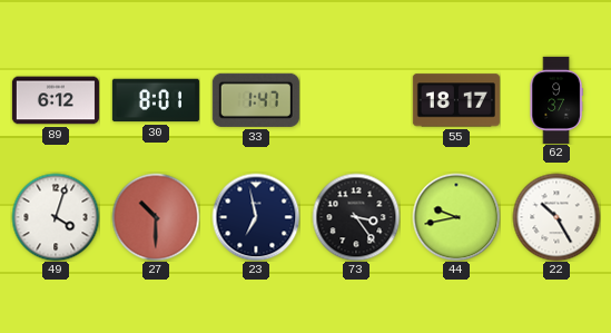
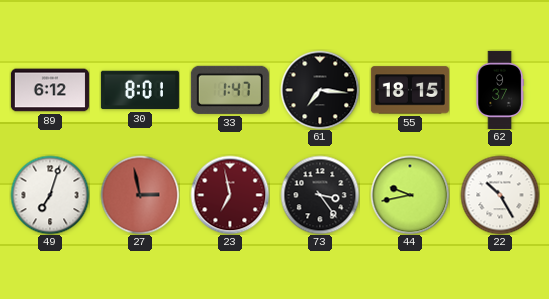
61: none -> 7:16
55: 18:17 -> 18:15
49: 4:03 -> 7:03
27: 10:30 -> 2:58
23 dial: navy -> burgundy
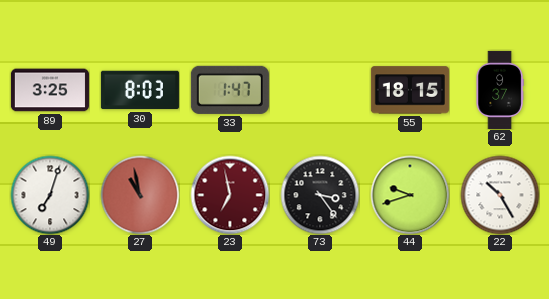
89: 6:12 -> 3:25
30: 8:01 -> 8:03
61: 7:16 -> none
27: 2:58 -> 10:58
44: 9:43 -> 9:42
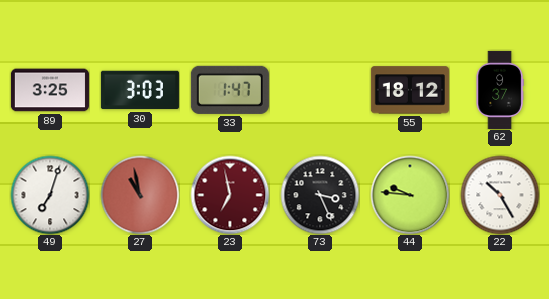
30: 8:03 -> 3:03
55: 18:15 -> 18:12
73: 3:24 -> 3:26
44: 9:42 -> 9:46
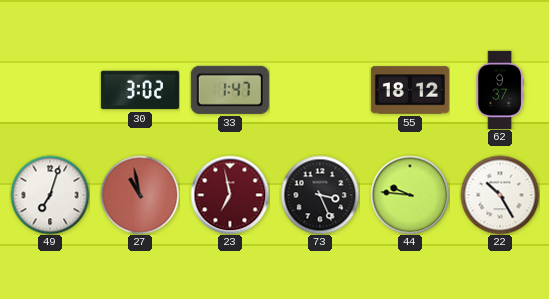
89: 3:25 -> none
30: 3:03 -> 3:02
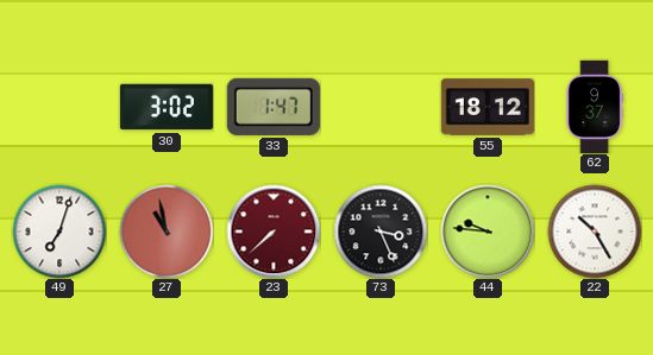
23: 6:58 -> 7:38
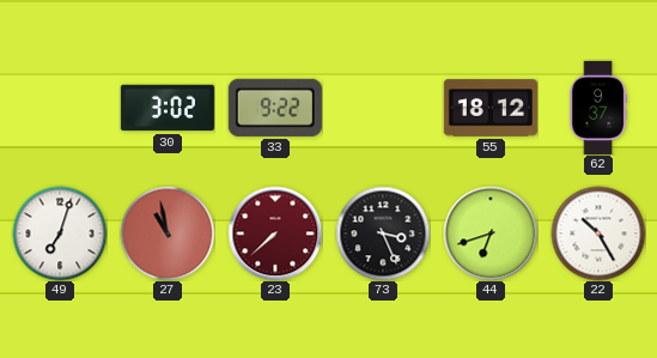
33: 1:47 -> 9:22
44: 9:46 -> 6:42
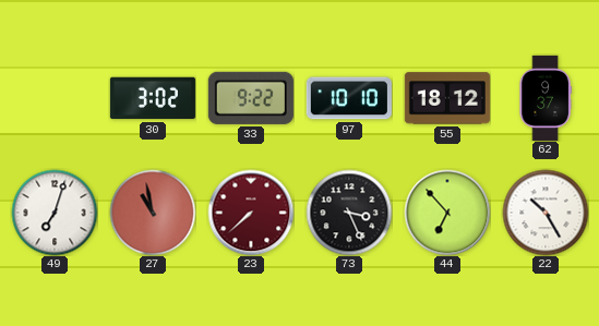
97: none -> 10:10
44: 6:42 -> 6:53
